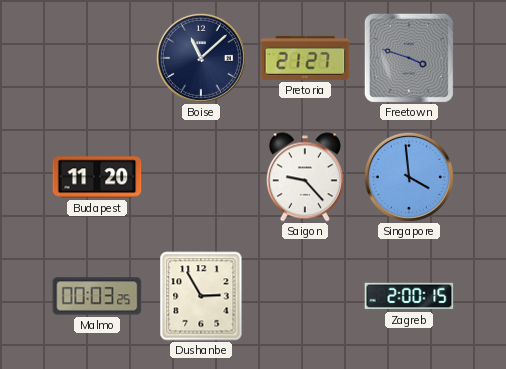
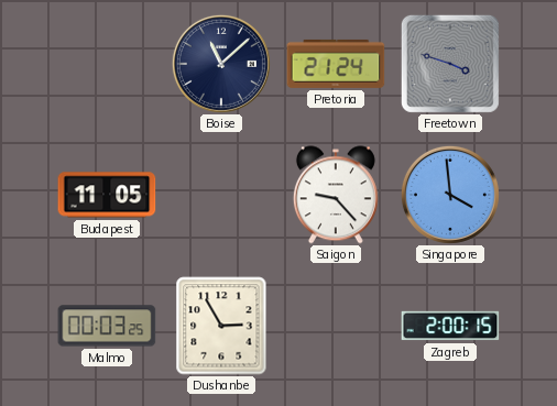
Pretoria: 21:27 -> 21:24
Budapest: 11:20 -> 11:05
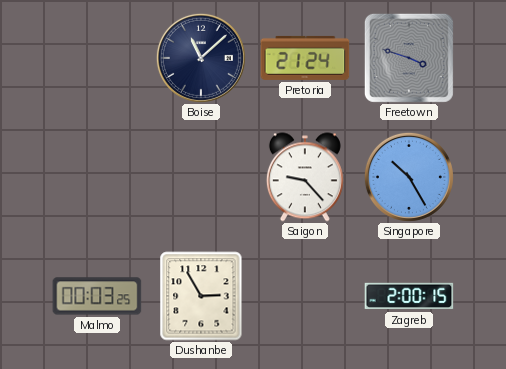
Budapest: 11:05 -> none
Singapore: 3:59 -> 10:25
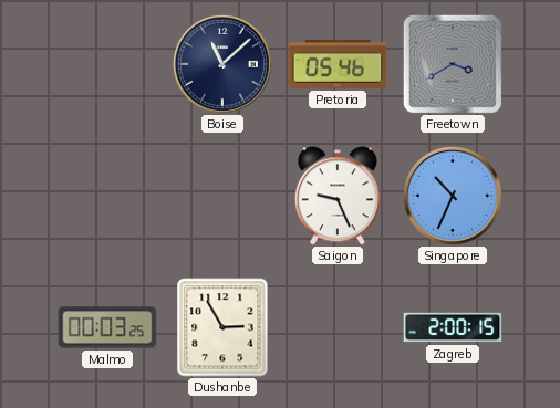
Pretoria: 21:24 -> 05:46
Freetown: 3:48 -> 3:40
Saigon: 9:23 -> 9:26
Singapore: 10:25 -> 10:34
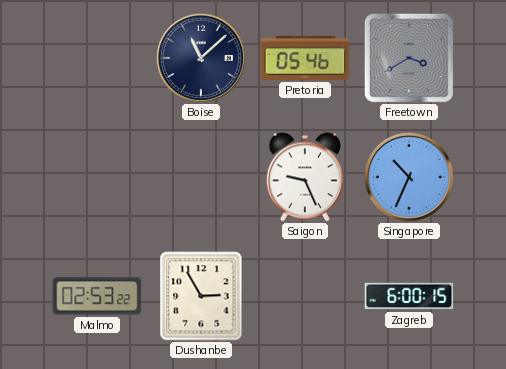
Malmo: 00:03 -> 02:53
Zagreb: 2:00 -> 6:00
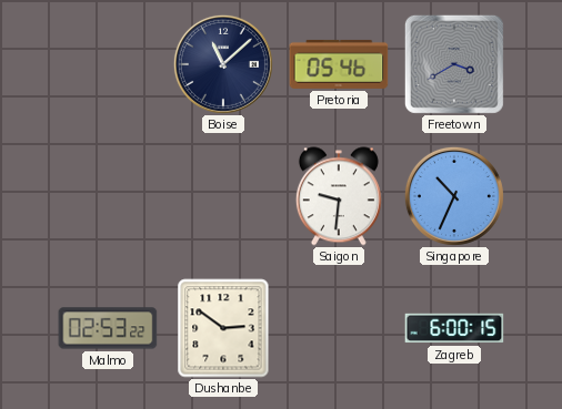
Saigon: 9:26 -> 9:31
Dushanbe: 2:55 -> 2:51
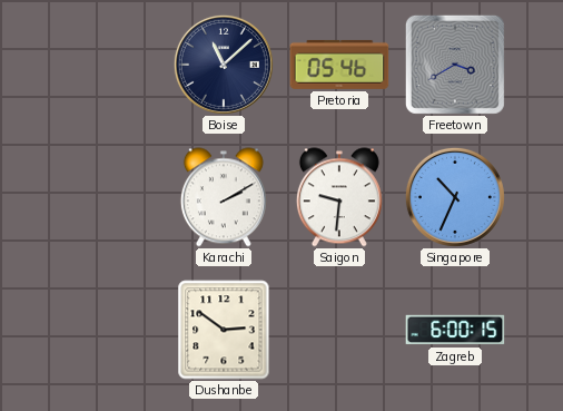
Karachi: none -> 2:10
Malmo: 02:53 -> none
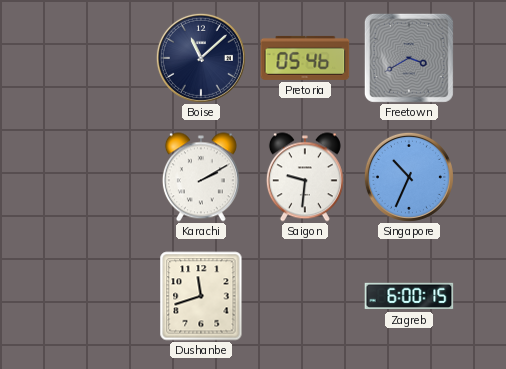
Dushanbe: 2:51 -> 11:42
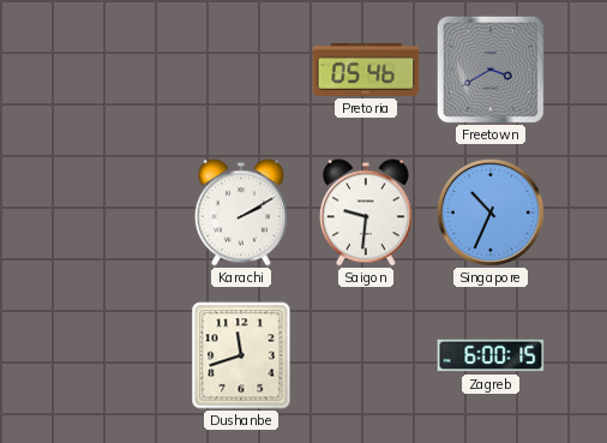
Boise: 11:08 -> none
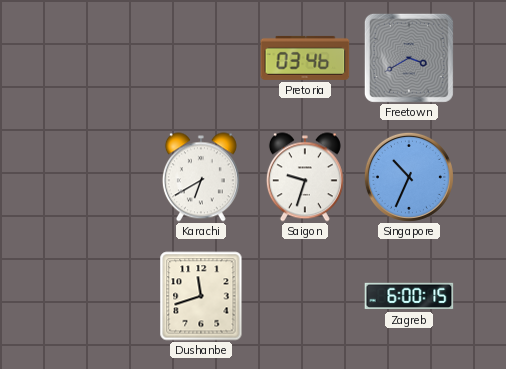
Pretoria: 05:46 -> 03:46
Karachi: 2:10 -> 6:40
Saigon: 9:31 -> 9:33
